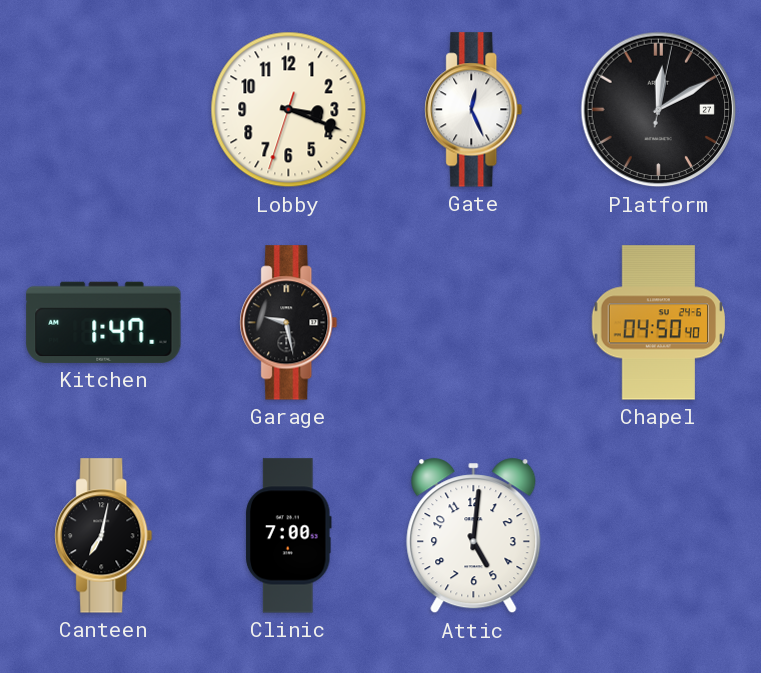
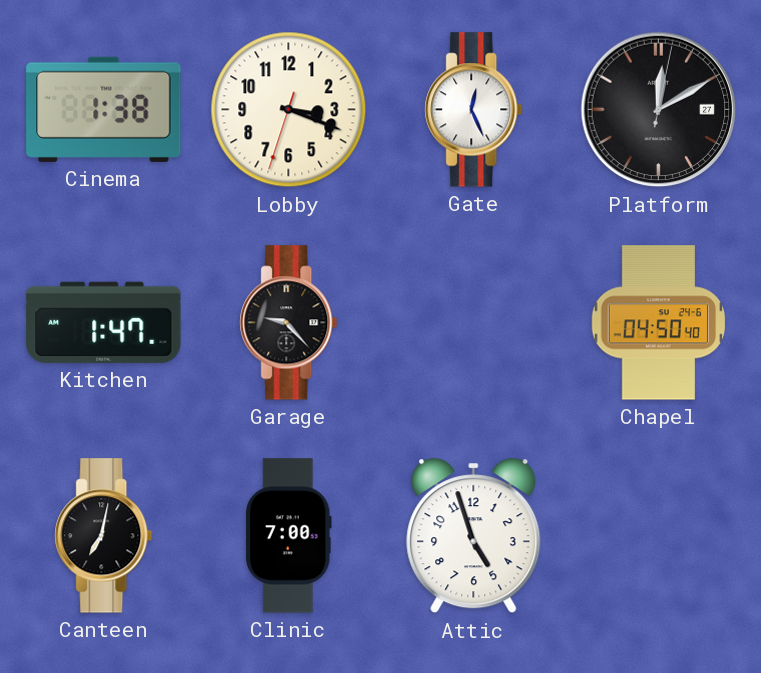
Cinema: none -> 1:38
Garage: 9:28 -> 9:23
Attic: 5:01 -> 4:57
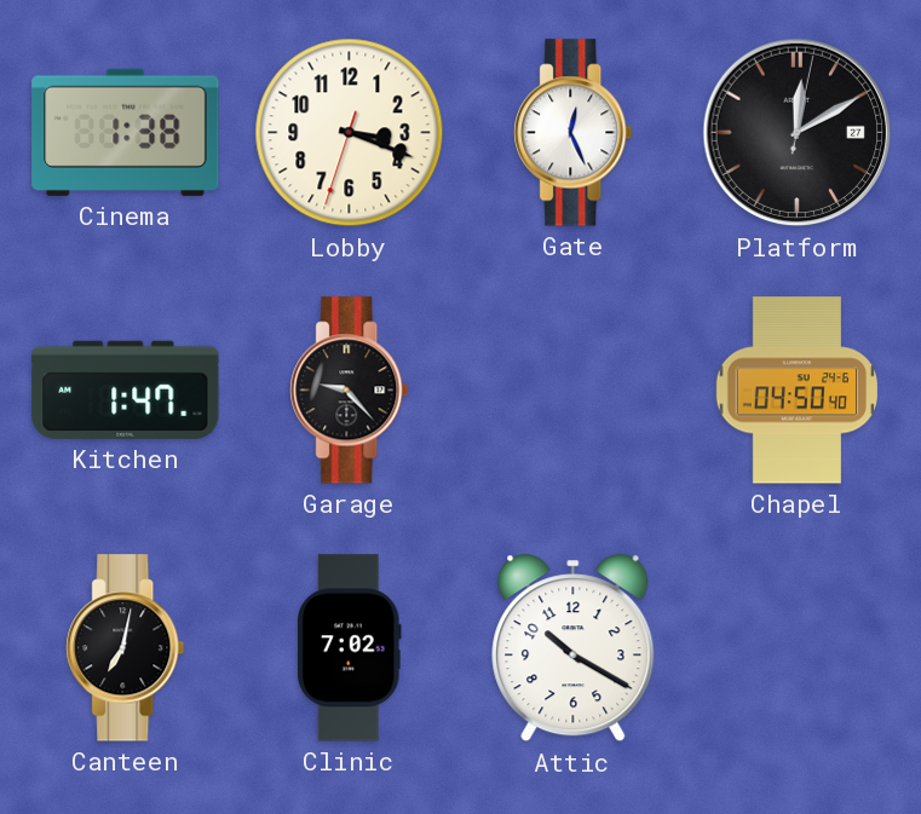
Clinic: 7:00 -> 7:02
Attic: 4:57 -> 10:20
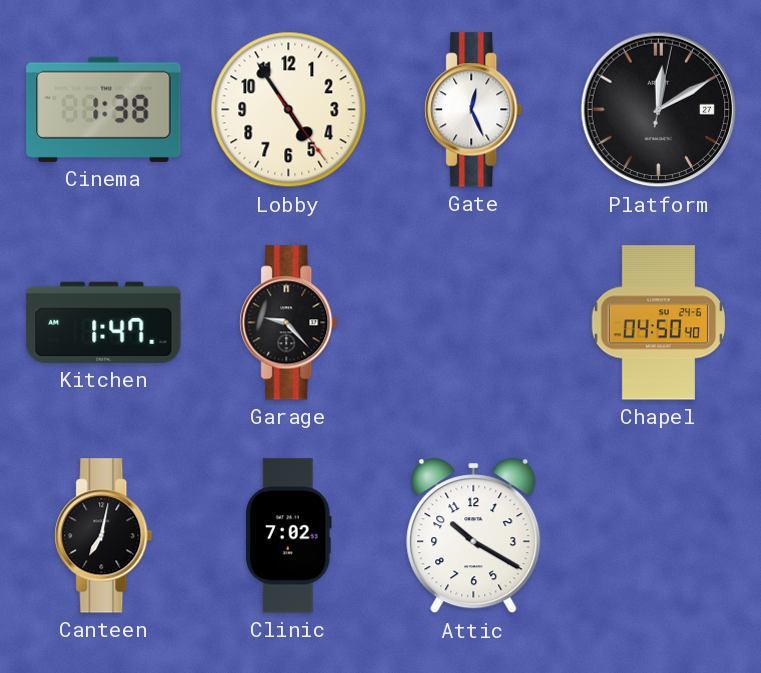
Lobby: 3:18 -> 4:54
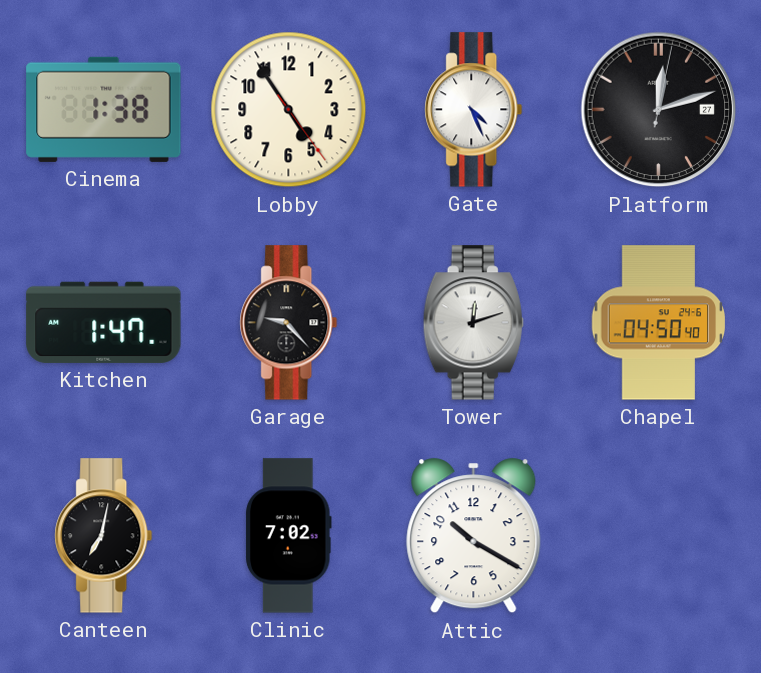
Gate: 12:26 -> 4:26
Platform: 12:10 -> 12:12
Tower: none -> 12:12
